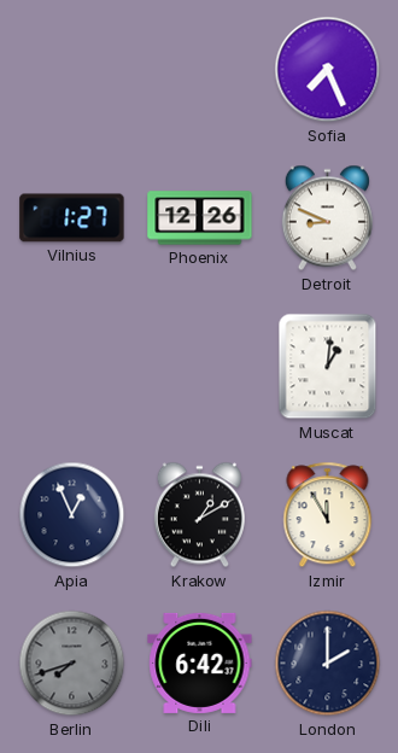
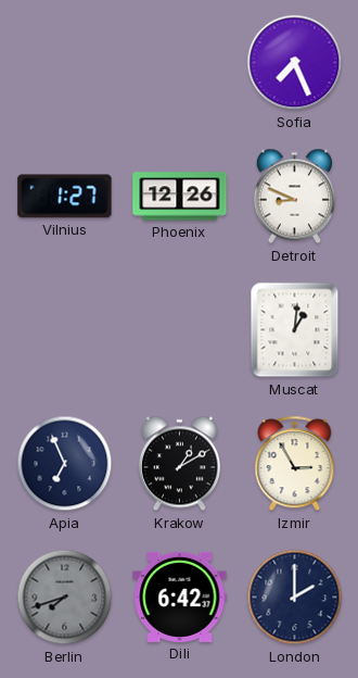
Apia: 12:56 -> 6:56
Izmir: 11:55 -> 2:55
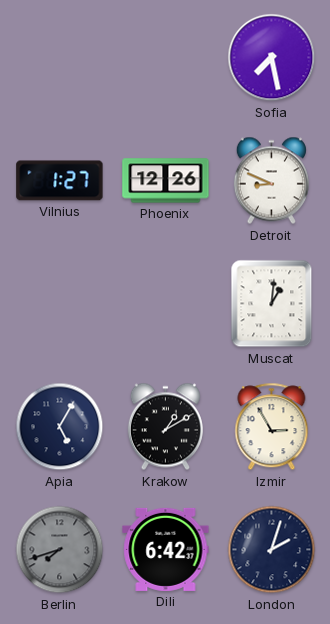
Sofia: 7:26 -> 7:28
Apia: 6:56 -> 5:05
London: 2:00 -> 2:03
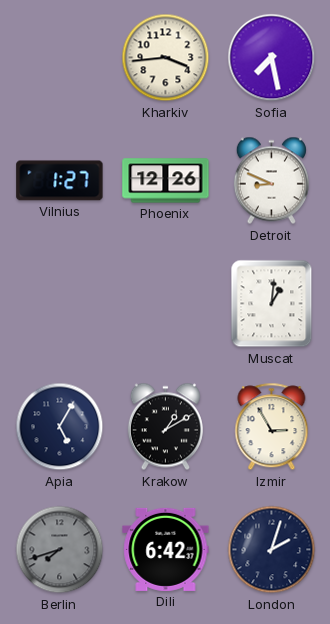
Kharkiv: none -> 3:44
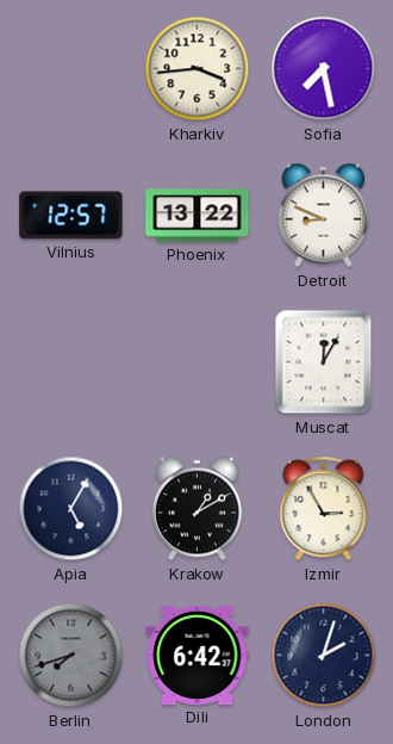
Vilnius: 1:27 -> 12:57
Phoenix: 12:26 -> 13:22
Muscat: 1:01 -> 12:05
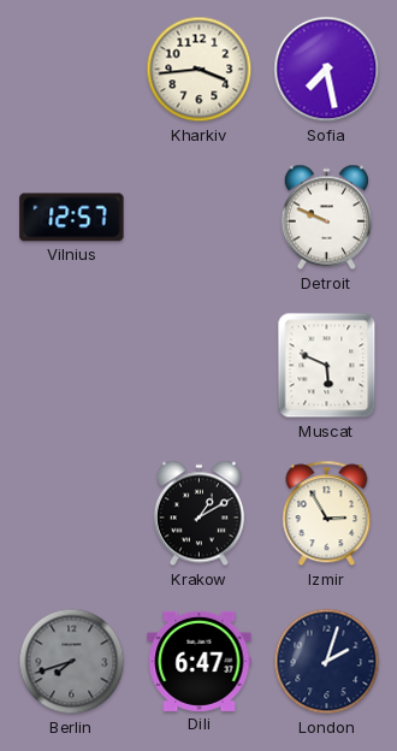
Phoenix: 13:22 -> none
Detroit: 8:49 -> 9:49
Muscat: 12:05 -> 5:49
Apia: 5:05 -> none
Dili: 6:42 -> 6:47
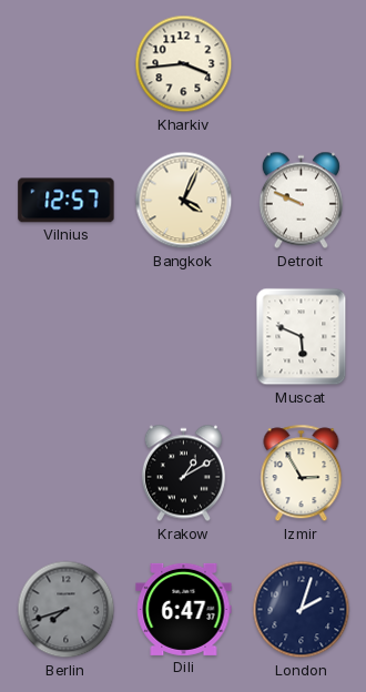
Sofia: 7:28 -> none
Bangkok: none -> 4:04
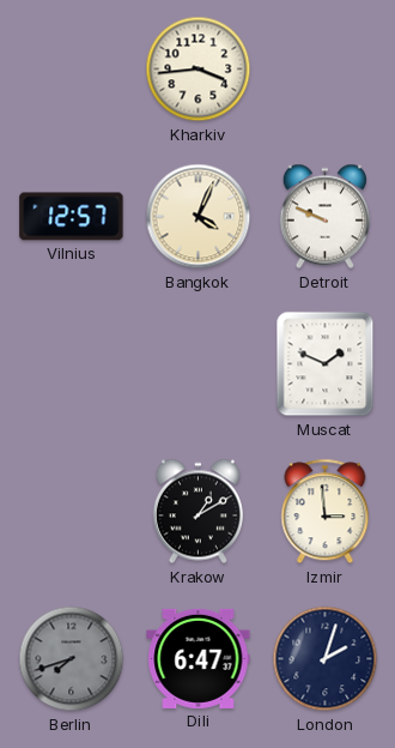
Muscat: 5:49 -> 1:49
Izmir: 2:55 -> 2:59
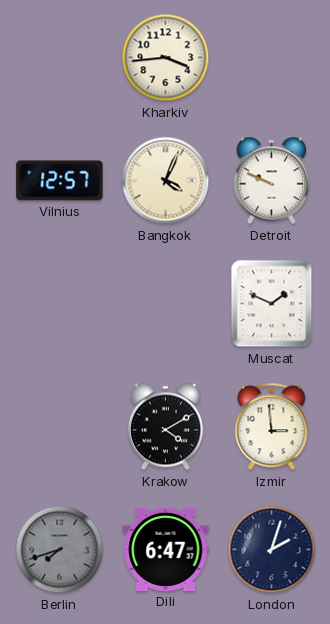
Krakow: 1:10 -> 4:10
